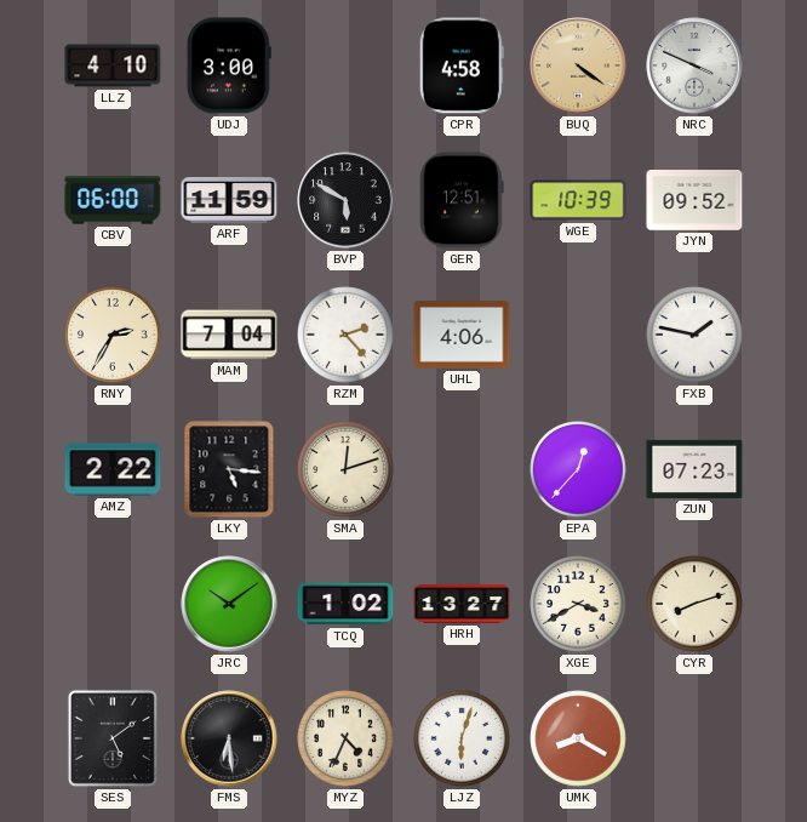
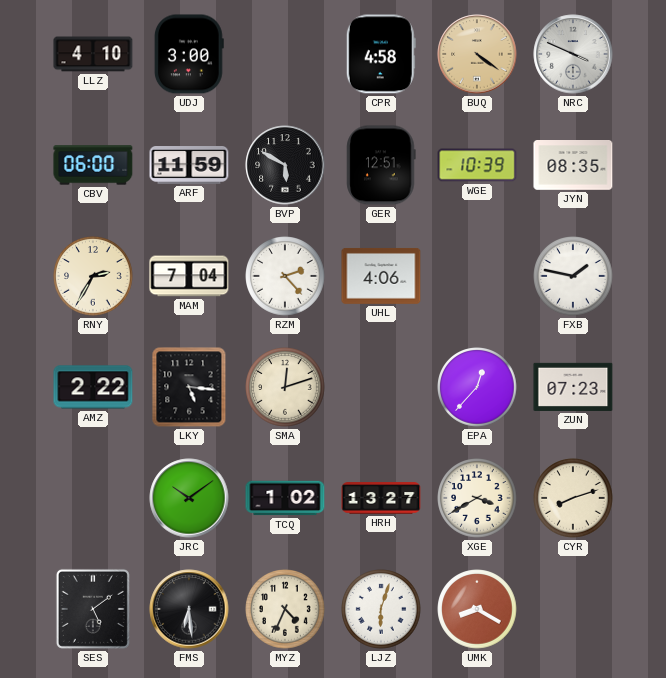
JYN: 09:52 -> 08:35
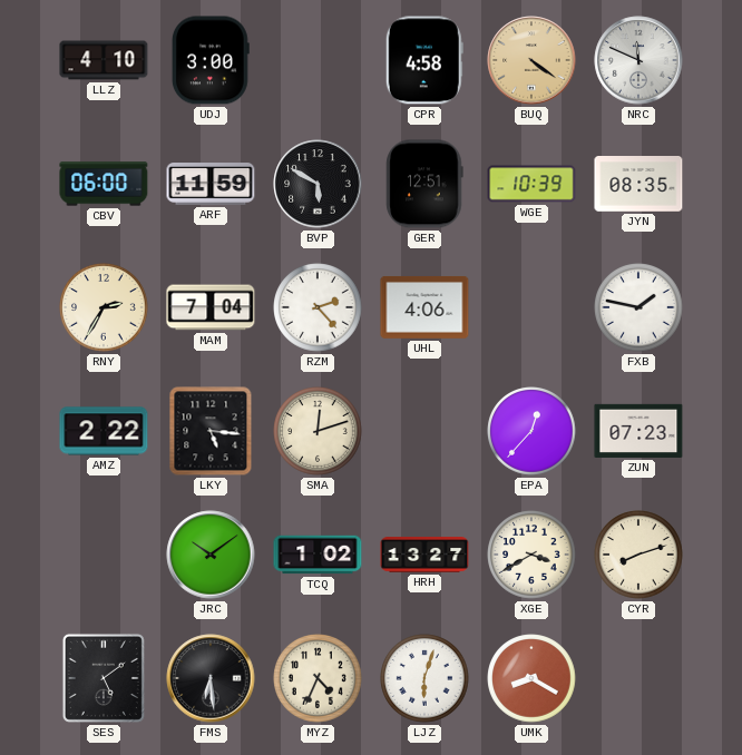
NRC: 3:49 -> 11:49
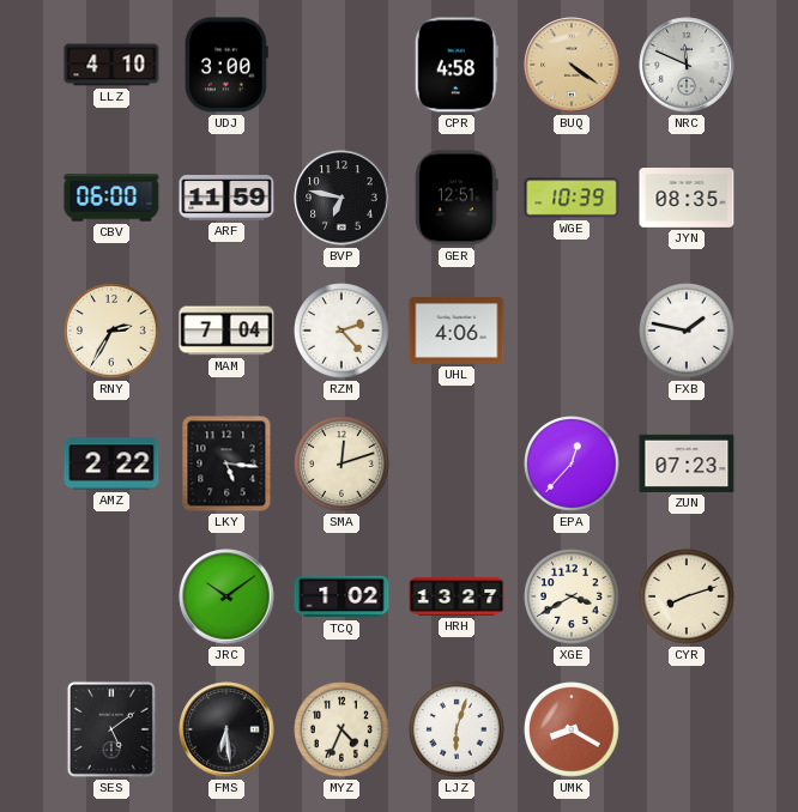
BVP: 5:50 -> 6:47
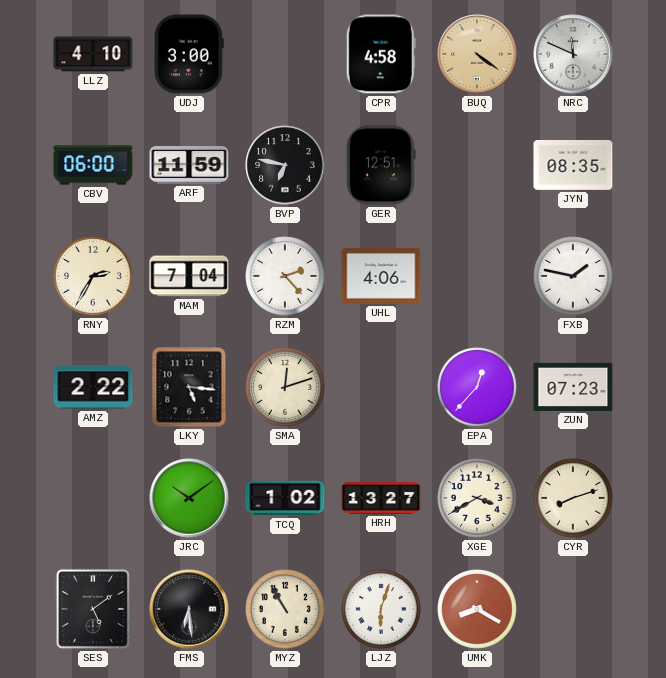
WGE: 10:39 -> none
MYZ: 4:34 -> 10:55
